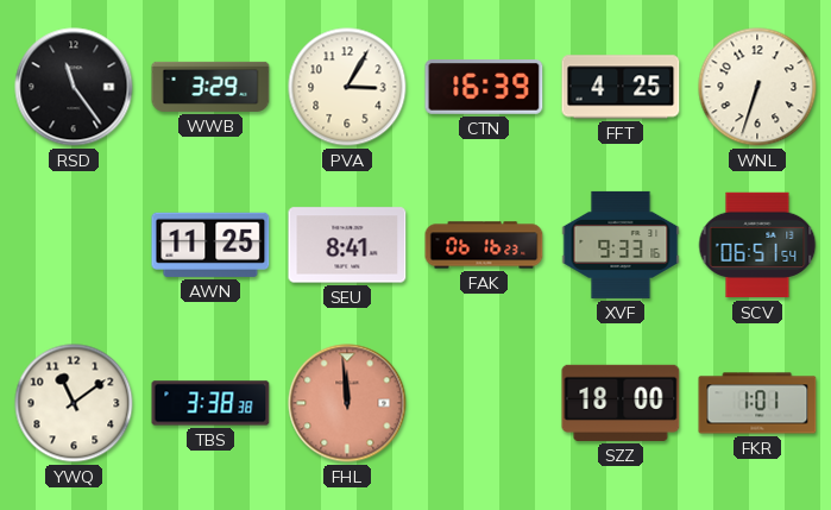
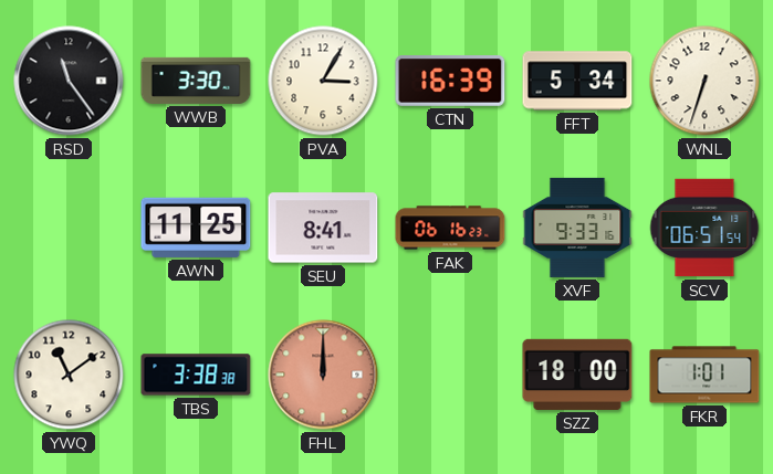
WWB: 3:29 -> 3:30
FFT: 4:25 -> 5:34
FHL: 11:59 -> 12:00
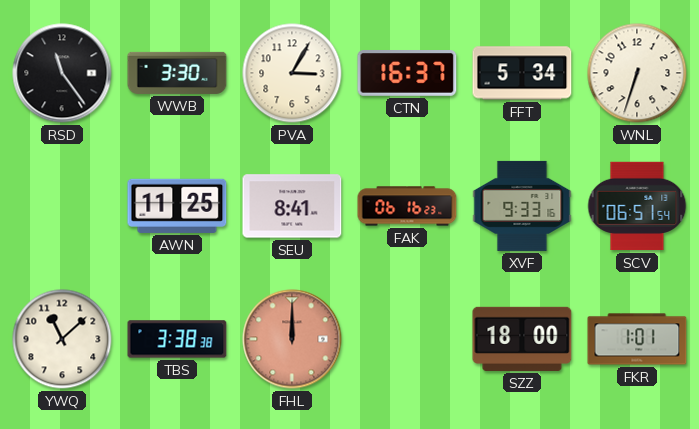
CTN: 16:39 -> 16:37
YWQ: 11:09 -> 11:08
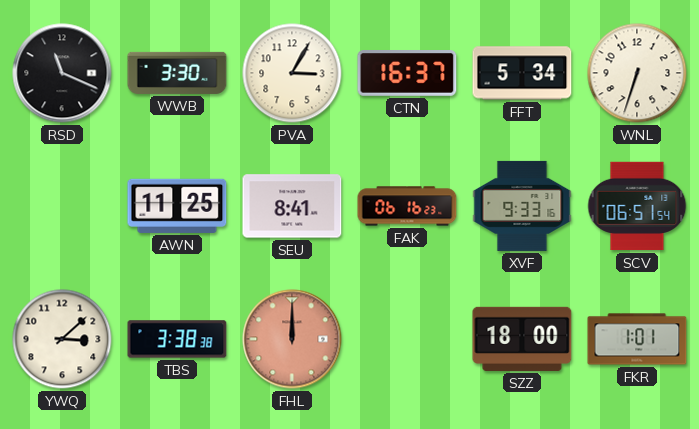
RSD: 11:24 -> 11:19
YWQ: 11:08 -> 3:08
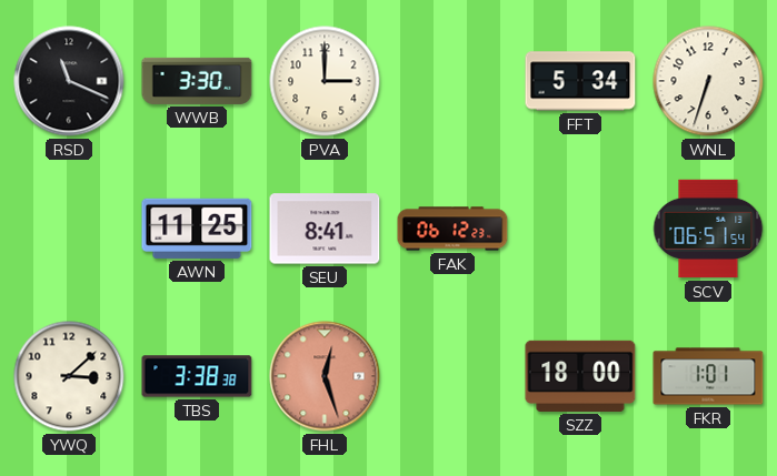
PVA: 3:05 -> 3:00
CTN: 16:37 -> none
FAK: 06:16 -> 06:12
XVF: 9:33 -> none
FHL: 12:00 -> 12:27
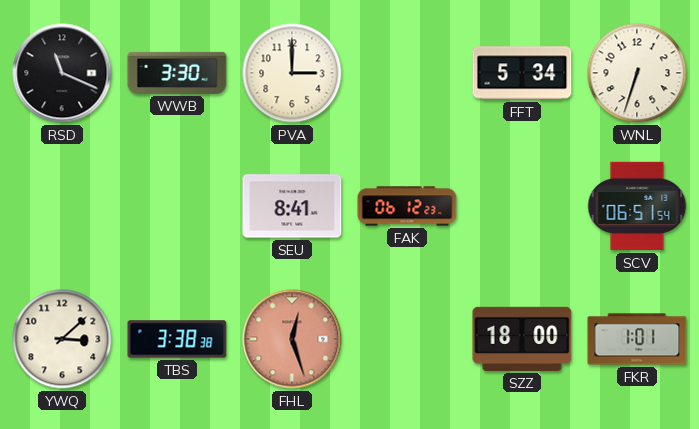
AWN: 11:25 -> none
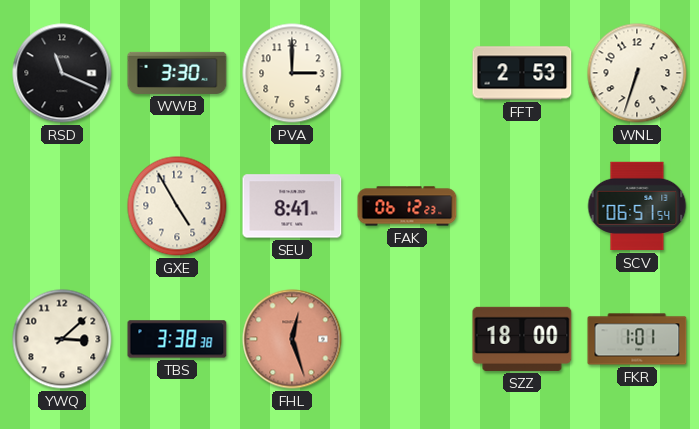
FFT: 5:34 -> 2:53
GXE: none -> 4:55
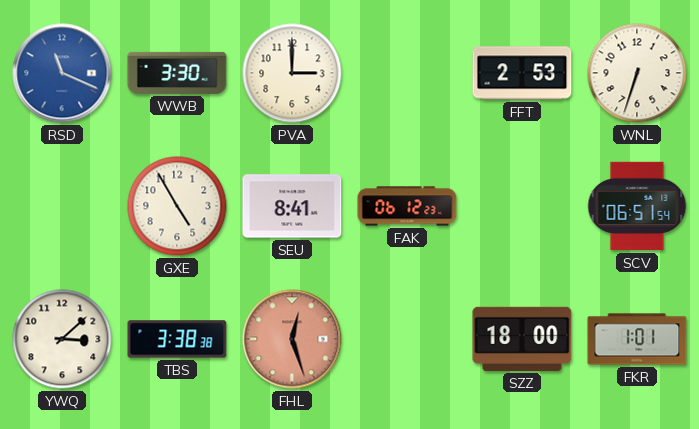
RSD dial: black -> blue
